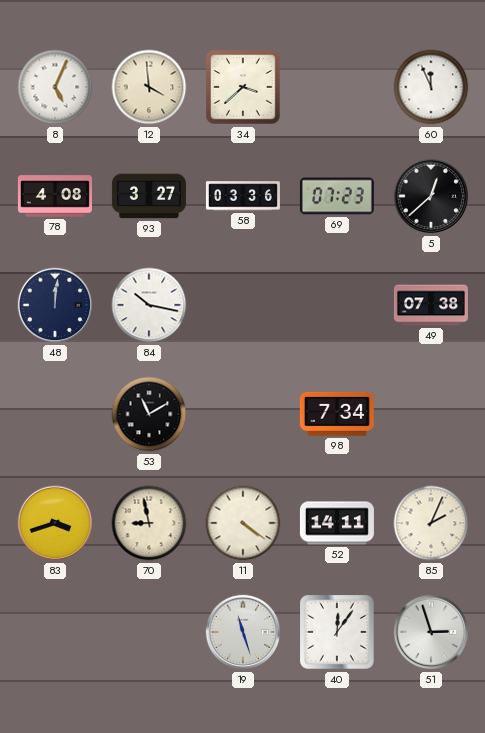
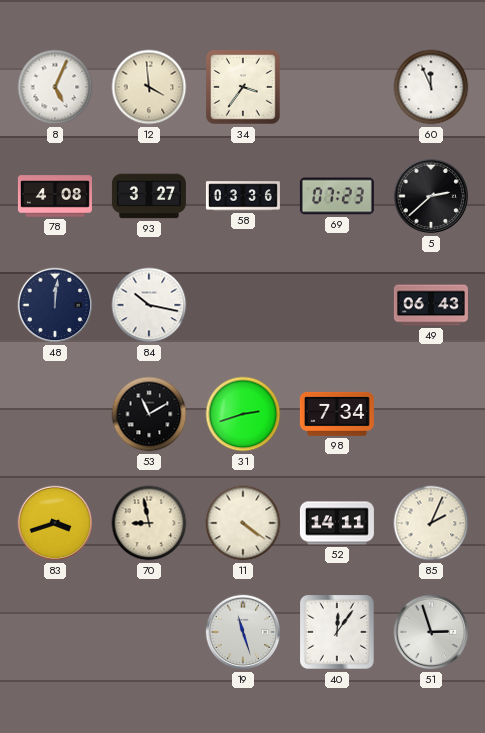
34: 3:38 -> 3:36
5: 12:38 -> 2:38
49: 07:38 -> 06:43
31: none -> 2:42
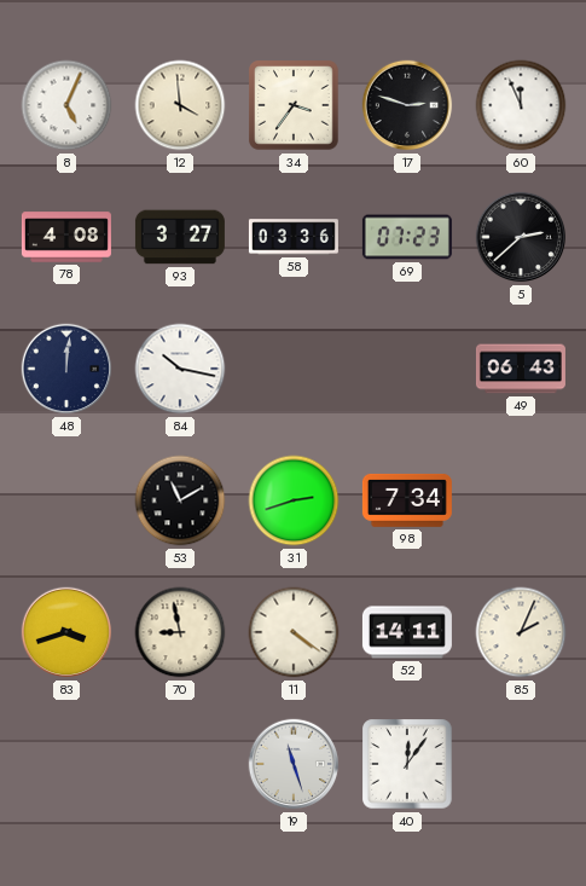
17: none -> 2:48
51: 2:57 -> none
